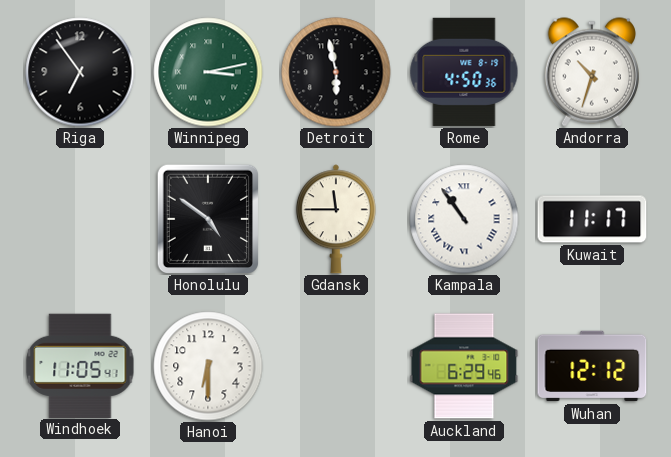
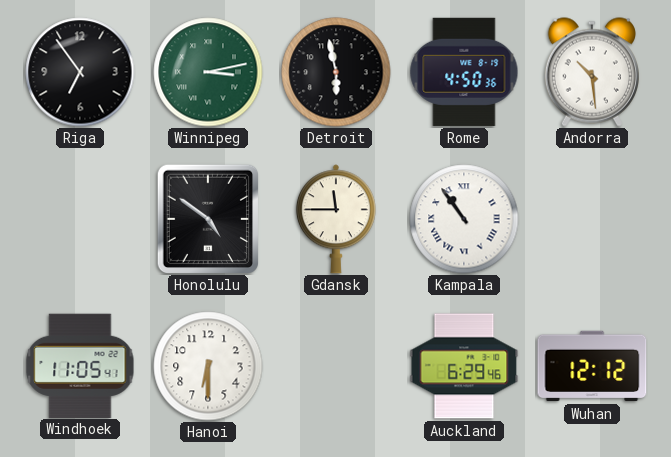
Andorra: 10:33 -> 10:29
Kuwait: 11:17 -> none
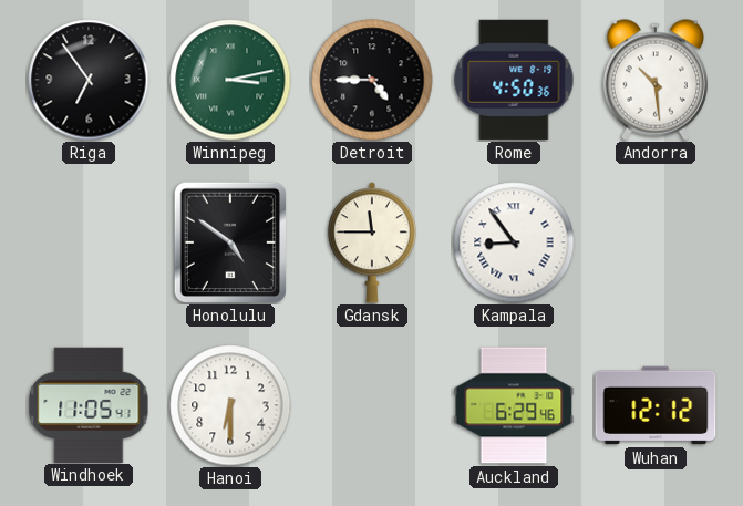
Detroit: 5:58 -> 4:45
Kampala: 10:54 -> 8:54
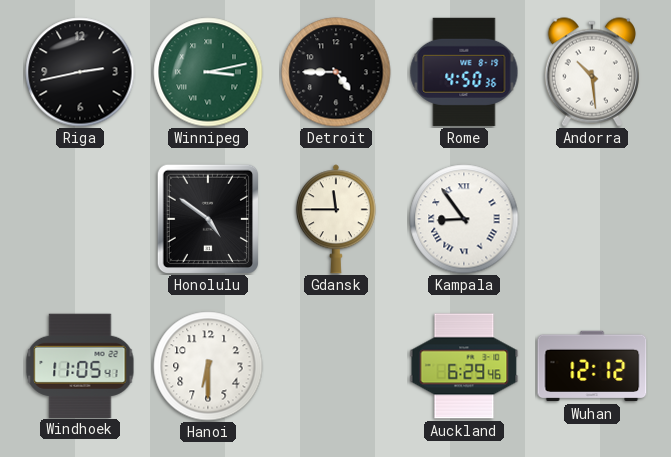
Riga: 6:54 -> 2:43
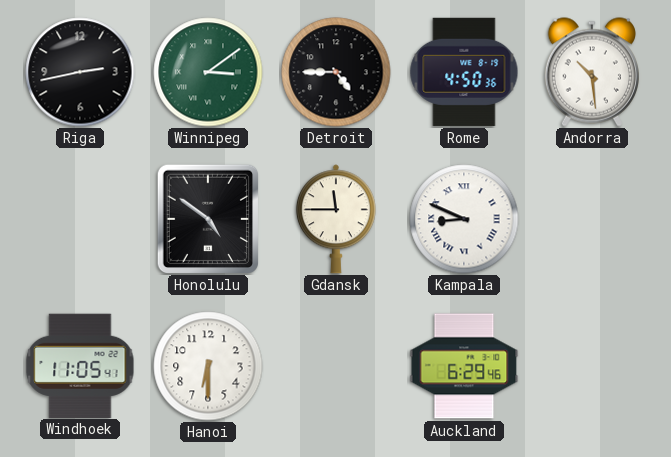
Winnipeg: 3:13 -> 3:09
Kampala: 8:54 -> 8:49
Wuhan: 12:12 -> none
